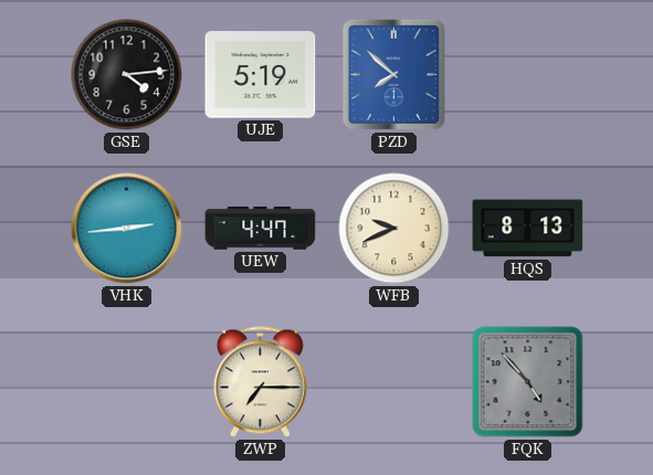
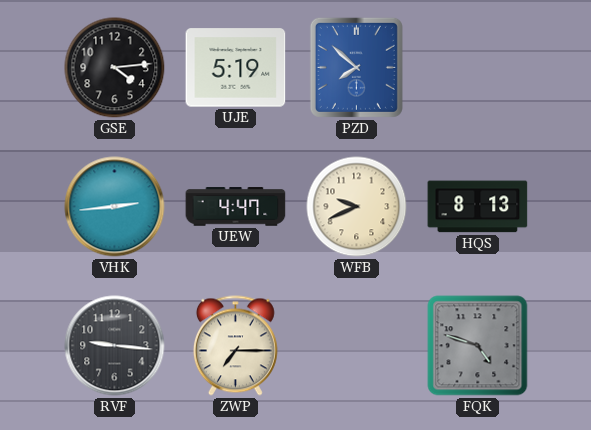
RVF: none -> 9:16
FQK: 4:53 -> 4:48
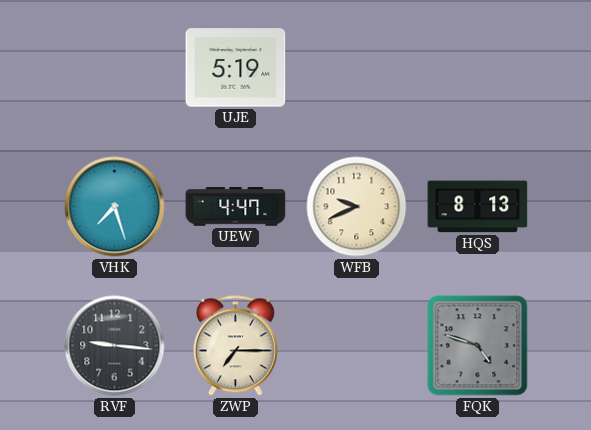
GSE: 4:14 -> none
PZD: 7:52 -> none
VHK: 2:44 -> 7:27
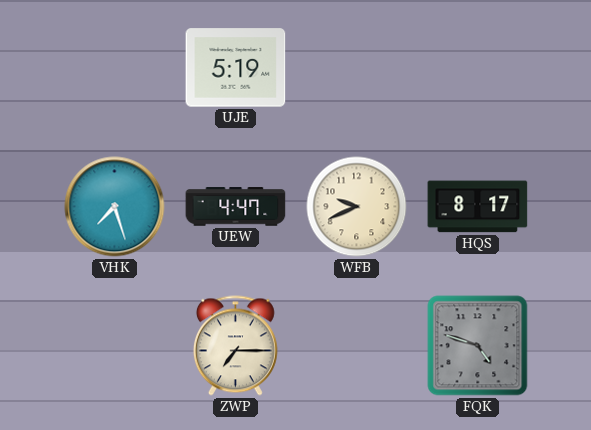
HQS: 8:13 -> 8:17
RVF: 9:16 -> none
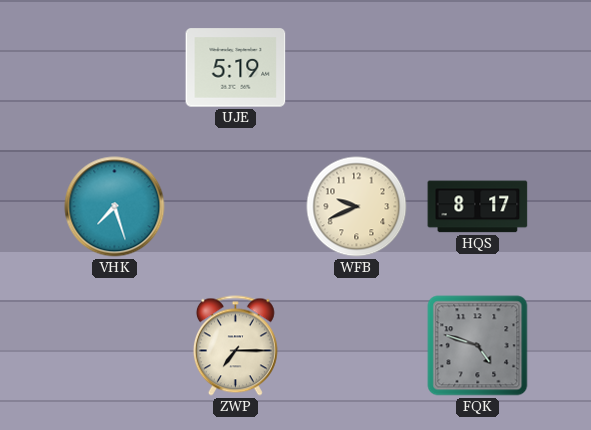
UEW: 4:47 -> none
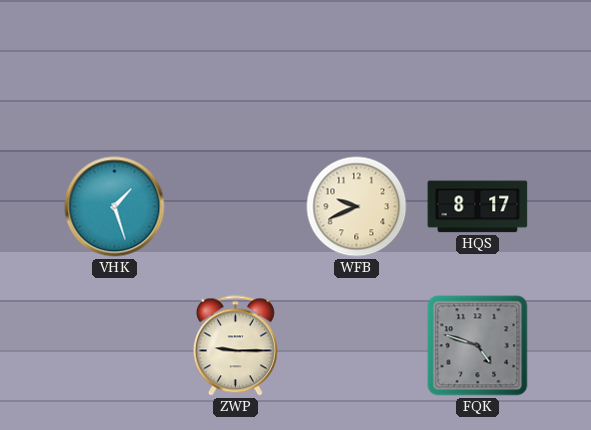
UJE: 5:19 -> none
VHK: 7:27 -> 1:27
ZWP: 7:15 -> 9:15
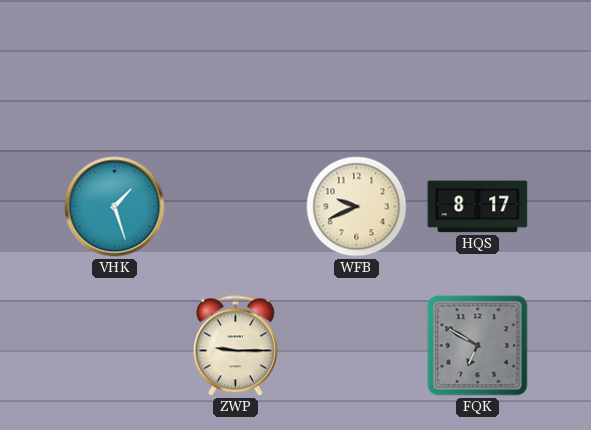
FQK: 4:48 -> 6:50
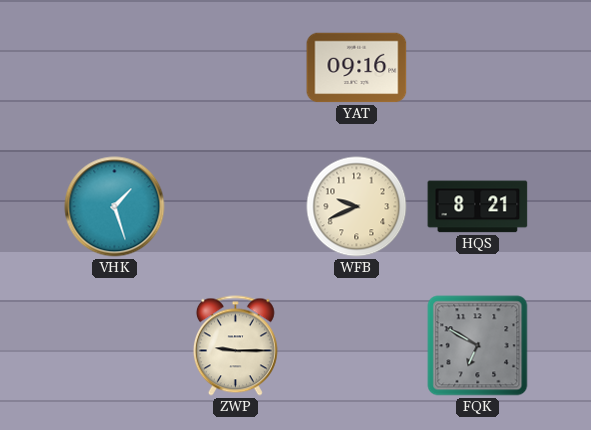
YAT: none -> 09:16
HQS: 8:17 -> 8:21
